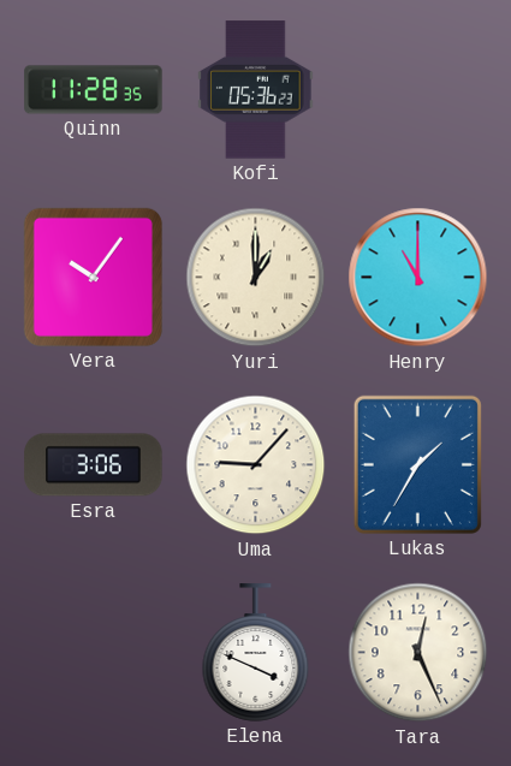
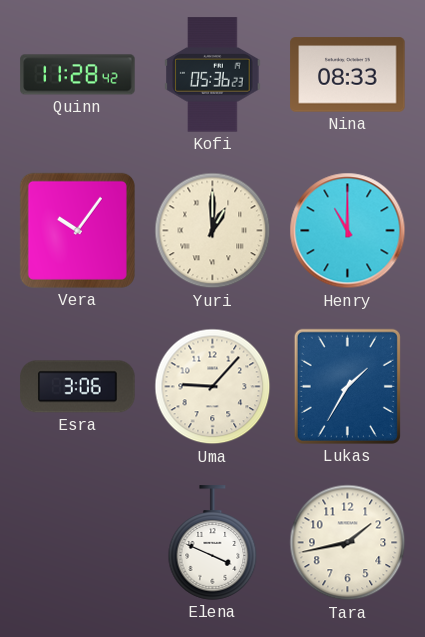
Quinn: 11:28:35 -> 11:28:42
Nina: none -> 08:33
Tara: 12:26 -> 1:43
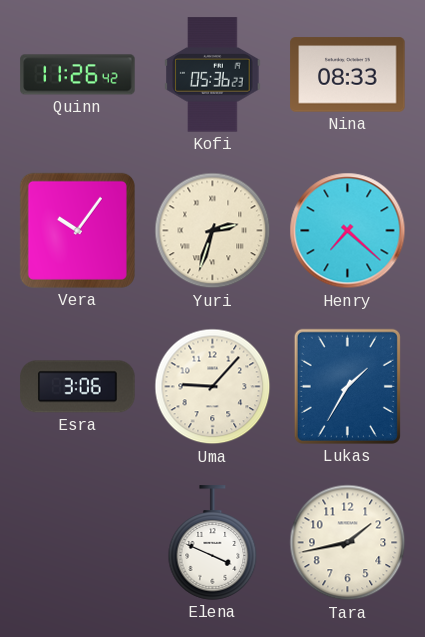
Quinn: 11:28 -> 11:26
Yuri: 1:00 -> 2:33
Henry: 11:00 -> 7:22
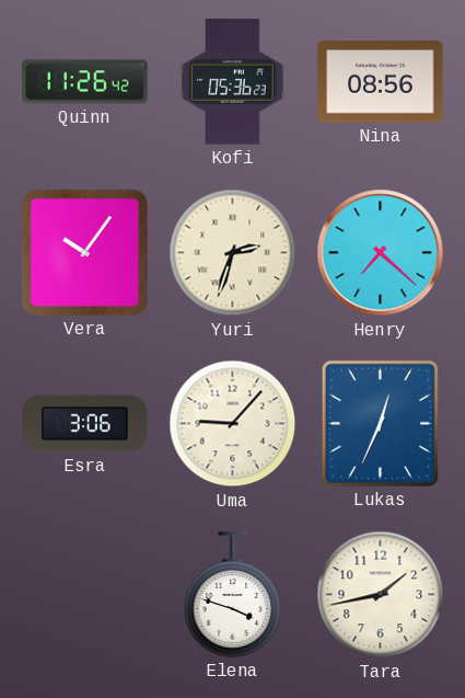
Nina: 08:33 -> 08:56
Lukas: 1:35 -> 12:34
Elena: 3:49 -> 3:48
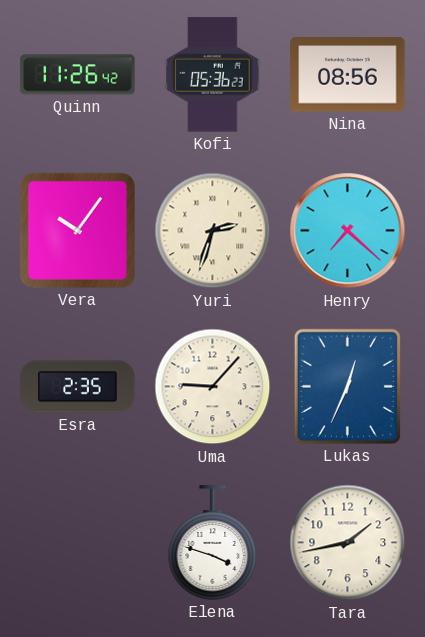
Esra: 3:06 -> 2:35
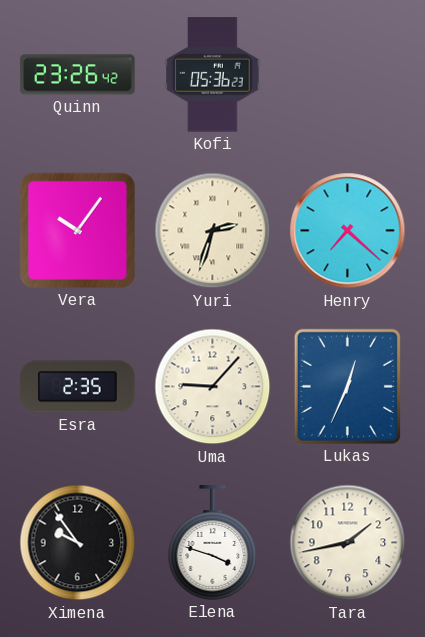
Quinn: 11:26 -> 23:26
Nina: 08:56 -> none
Ximena: none -> 9:54
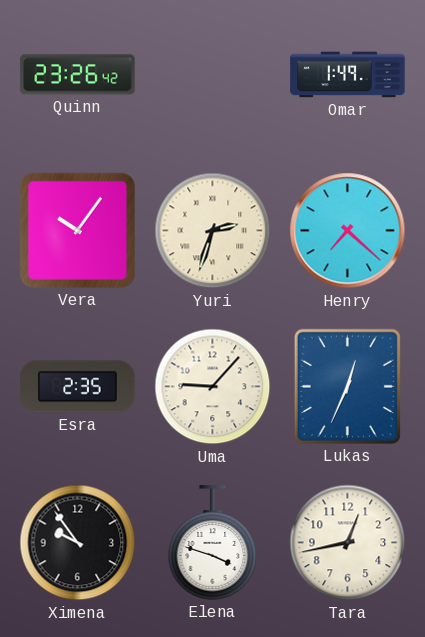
Kofi: 05:36 -> none
Omar: none -> 1:49
Tara: 1:43 -> 12:43
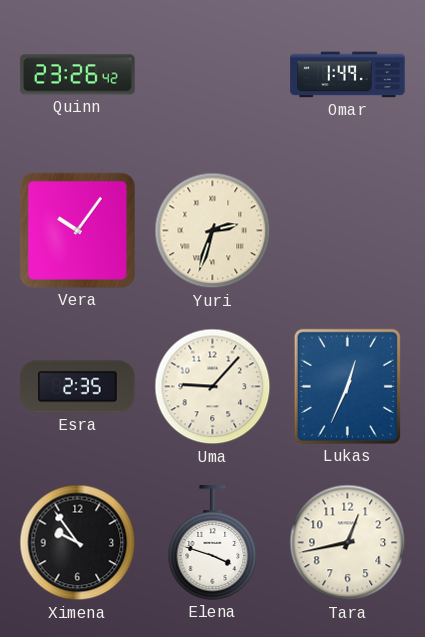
Henry: 7:22 -> none
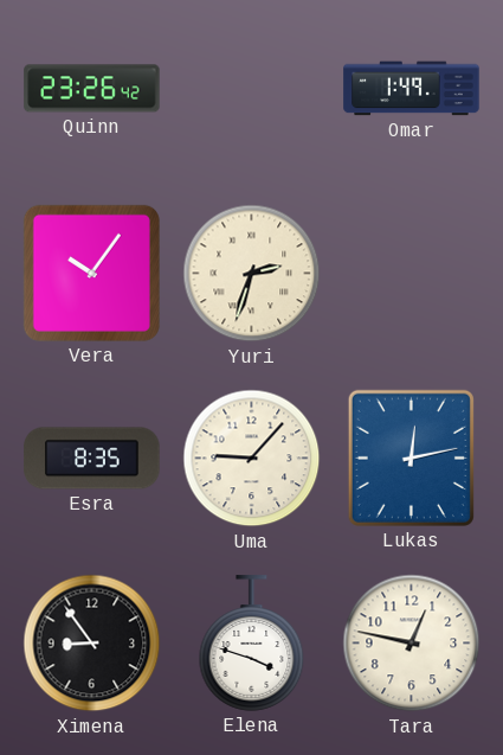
Esra: 2:35 -> 8:35
Lukas: 12:34 -> 12:13
Ximena: 9:54 -> 8:54
Tara: 12:43 -> 12:47
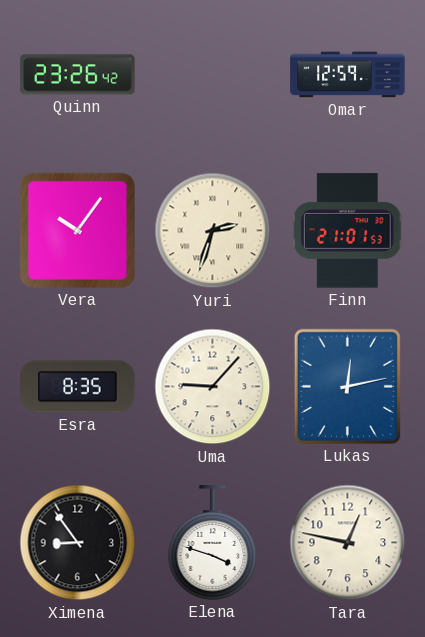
Omar: 1:49 -> 12:59
Finn: none -> 21:01
